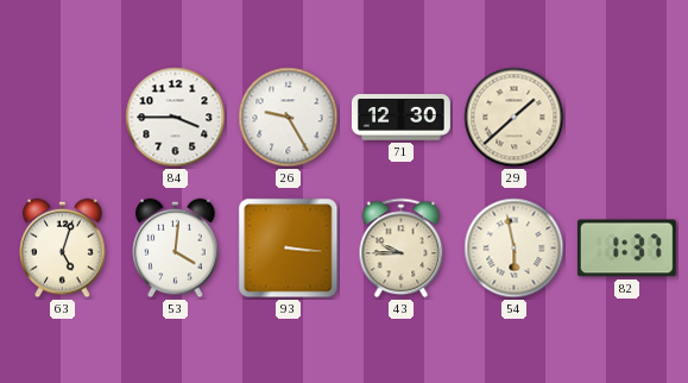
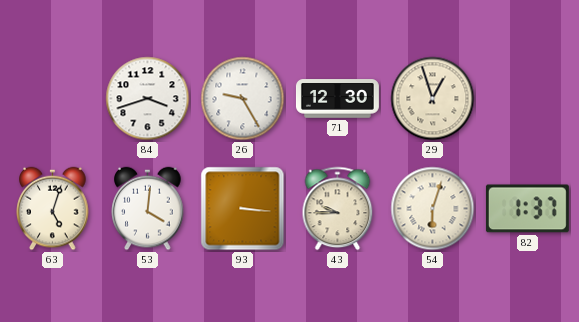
84: 3:45 -> 3:42
29: 1:38 -> 12:57
54: 5:58 -> 6:03
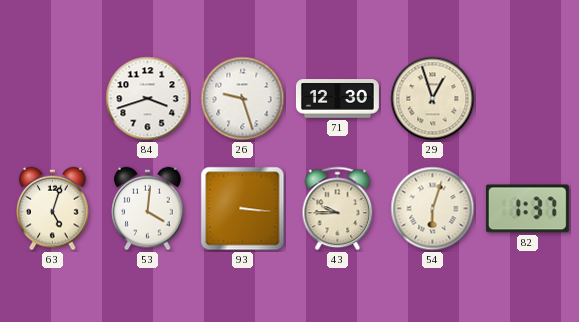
26: 9:25 -> 9:27
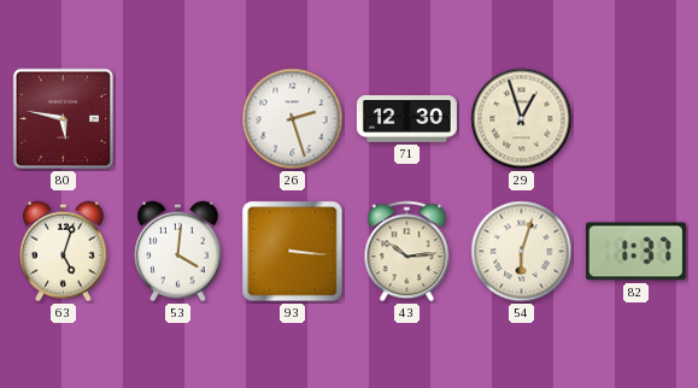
80: none -> 5:47
84: 3:42 -> none
26: 9:27 -> 2:27
43: 9:45 -> 10:14
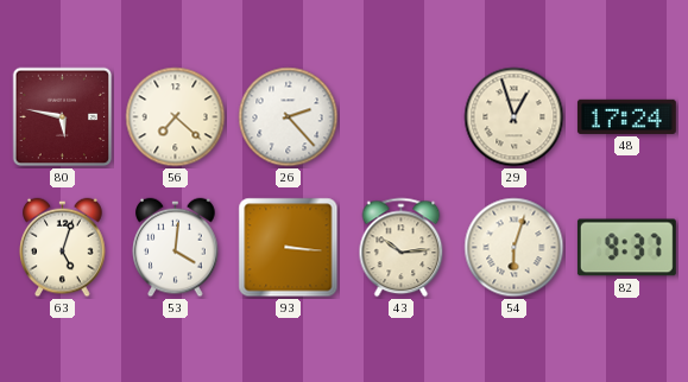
56: none -> 7:22
26: 2:27 -> 2:23
71: 12:30 -> none
48: none -> 17:24
82: 1:37 -> 9:37
